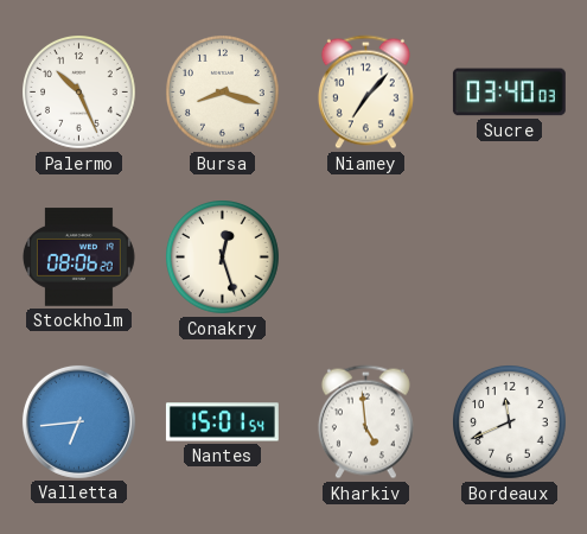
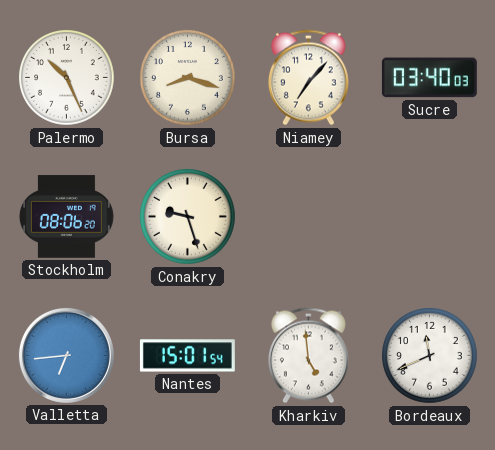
Conakry: 12:27 -> 9:27
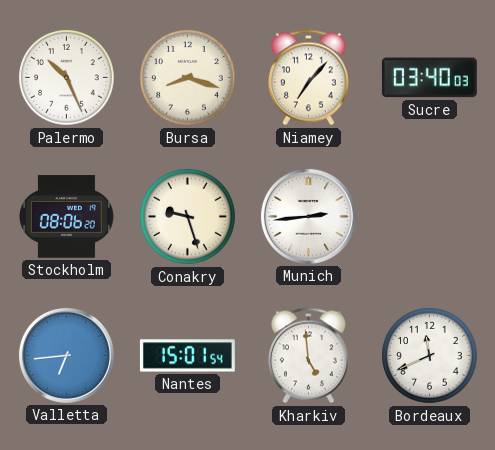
Munich: none -> 2:44
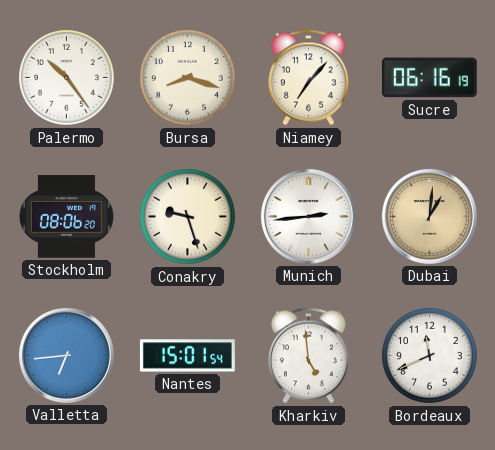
Palermo: 10:26 -> 10:24
Sucre: 03:40 -> 06:16
Dubai: none -> 1:01
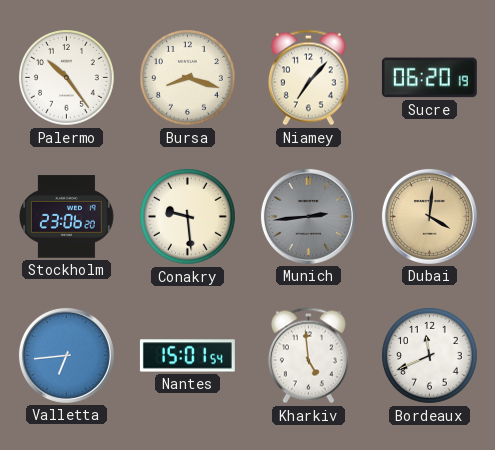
Sucre: 06:16 -> 06:20
Stockholm: 08:06 -> 23:06
Conakry: 9:27 -> 9:29
Munich dial: white -> grey
Dubai: 1:01 -> 4:01
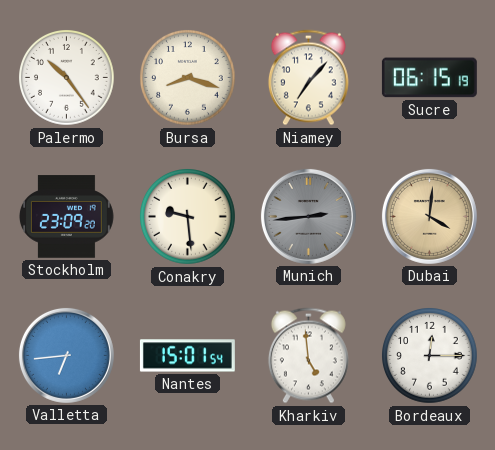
Sucre: 06:20 -> 06:15
Stockholm: 23:06 -> 23:09
Bordeaux: 11:41 -> 12:15
